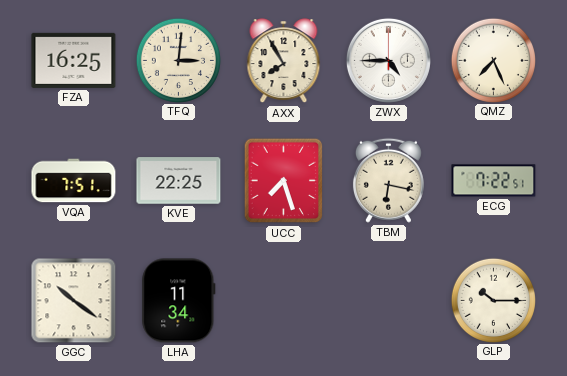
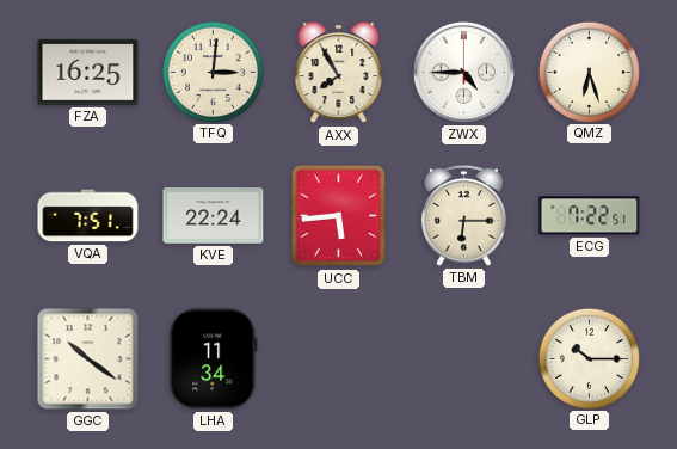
QMZ: 7:26 -> 6:27
KVE: 22:25 -> 22:24
UCC: 7:27 -> 5:44
TBM: 6:17 -> 6:15
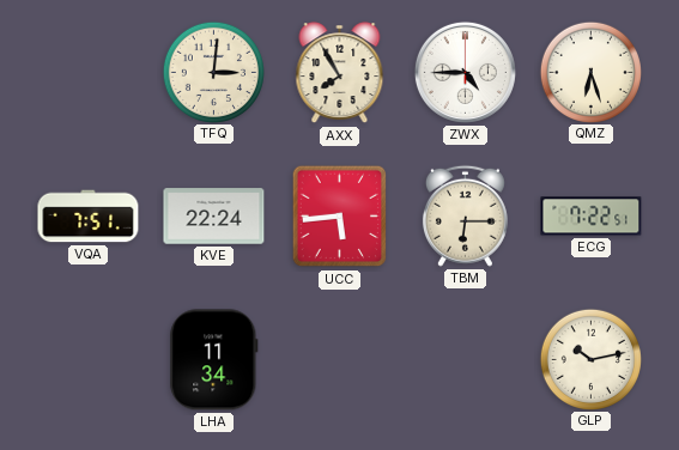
FZA: 16:25 -> none
GGC: 10:21 -> none
GLP: 10:15 -> 10:13
